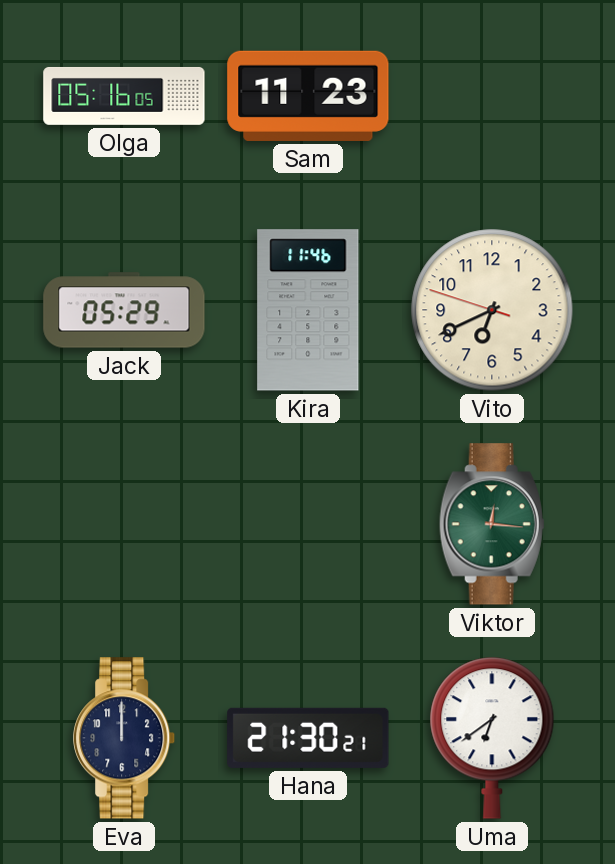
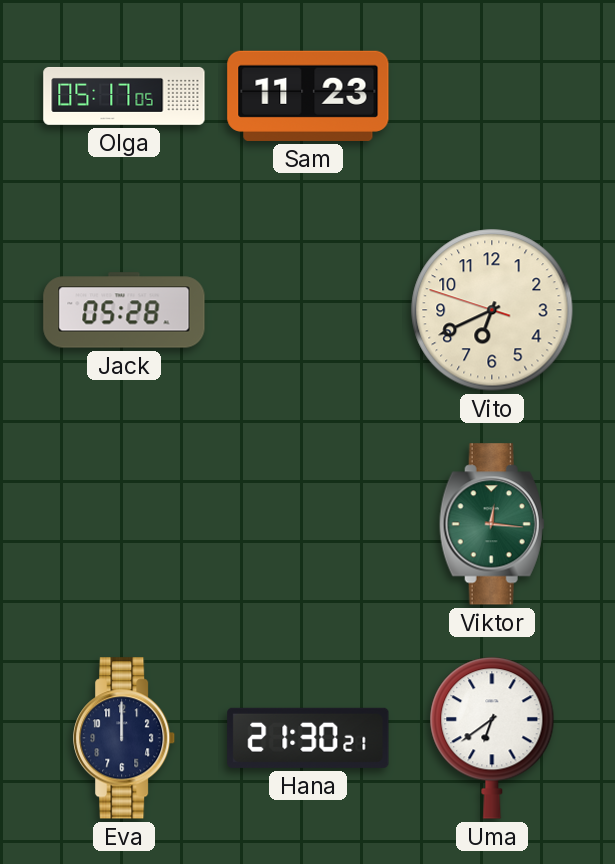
Olga: 05:16 -> 05:17
Jack: 05:29 -> 05:28
Kira: 11:46 -> none
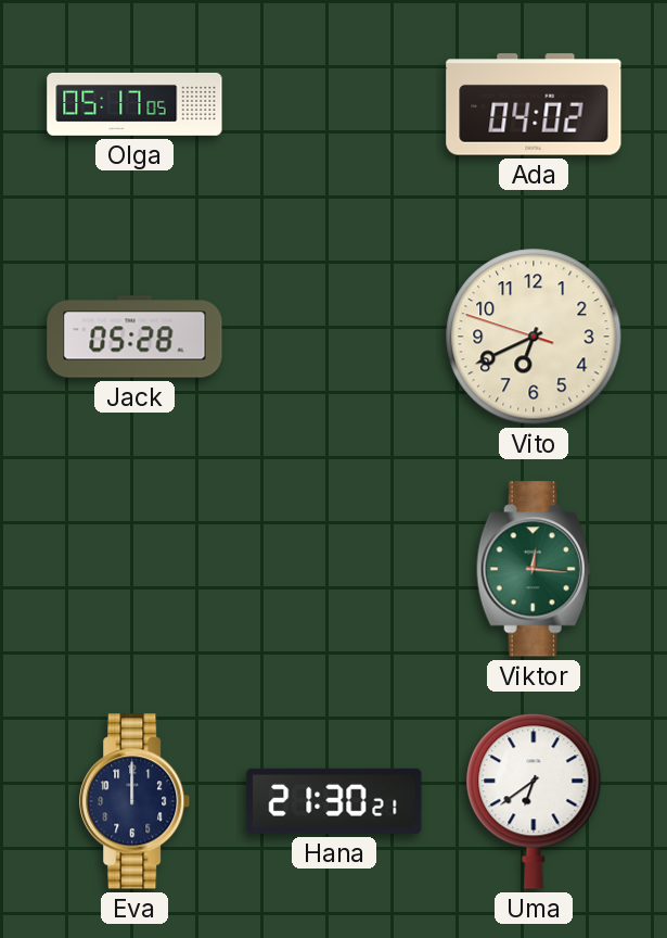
Sam: 11:23 -> none
Ada: none -> 04:02
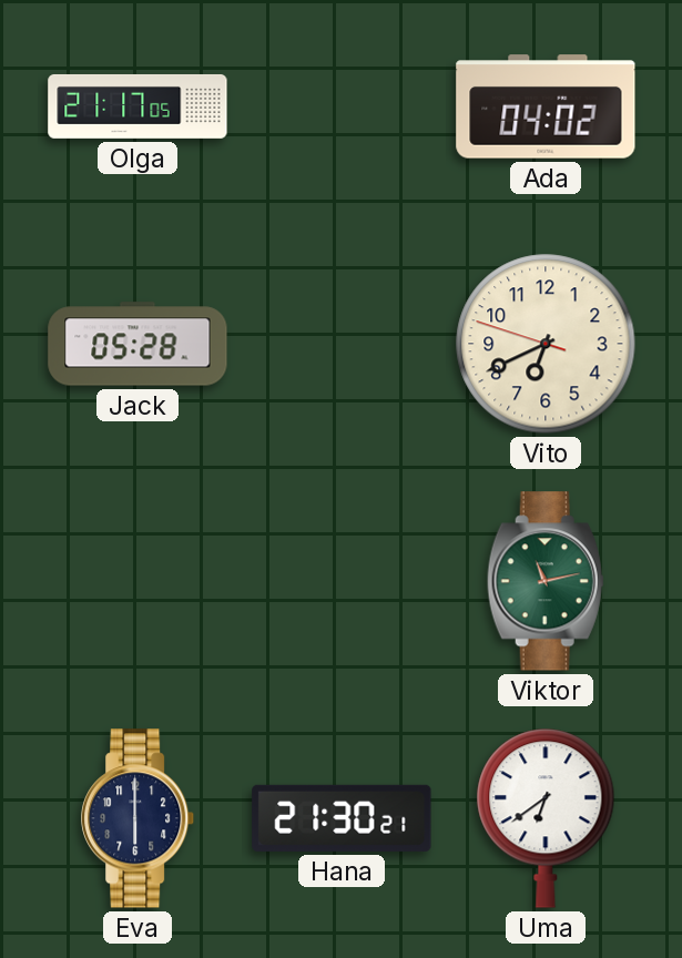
Olga: 05:17 -> 21:17
Viktor: 12:16 -> 11:13
Eva: 12:00 -> 6:00
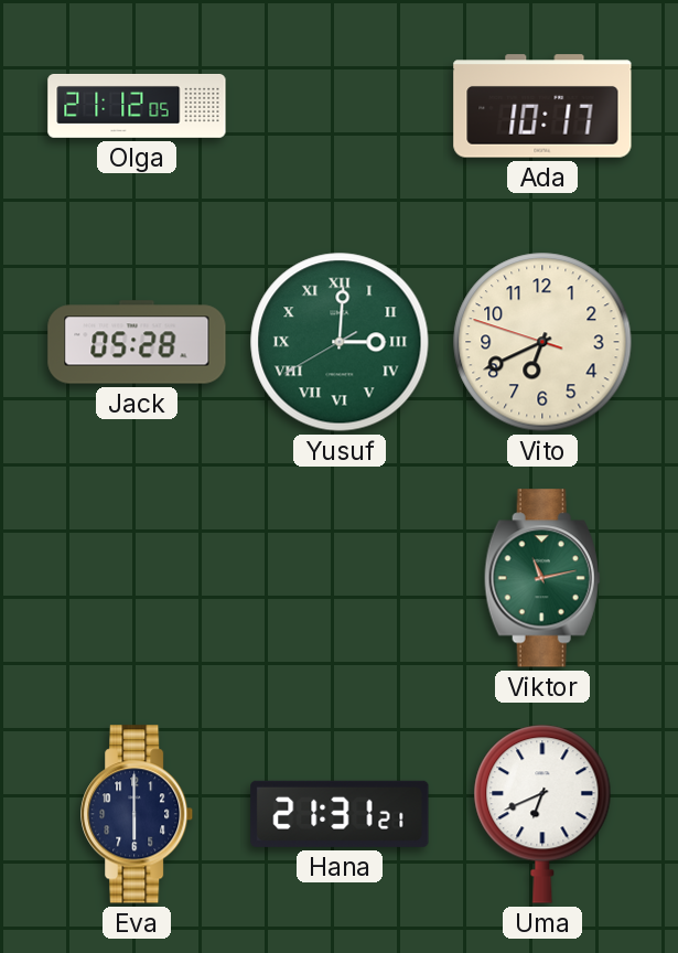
Olga: 21:17 -> 21:12
Ada: 04:02 -> 10:17
Yusuf: none -> 3:00
Hana: 21:30 -> 21:31
Uma: 6:39 -> 6:41
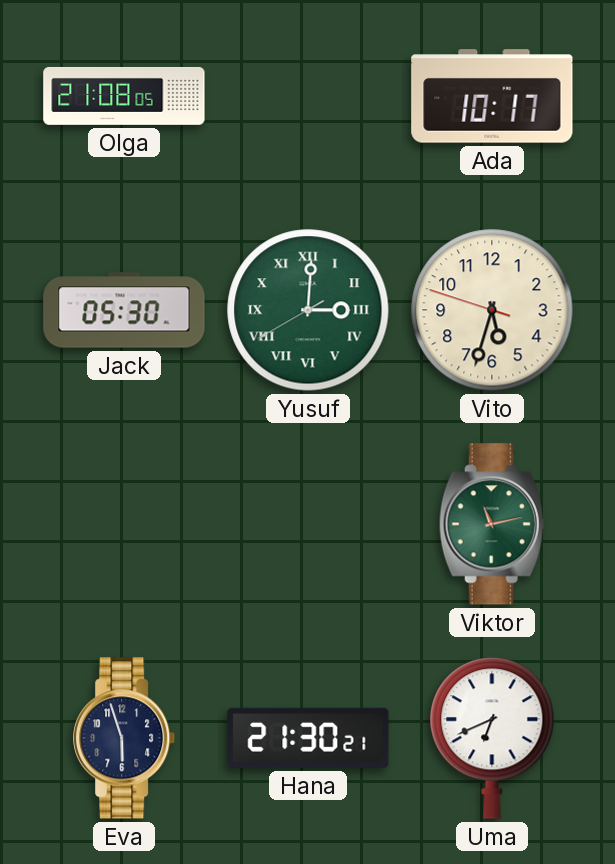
Olga: 21:12 -> 21:08
Jack: 05:28 -> 05:30
Vito: 6:40 -> 5:32
Eva: 6:00 -> 5:57
Hana: 21:31 -> 21:30
